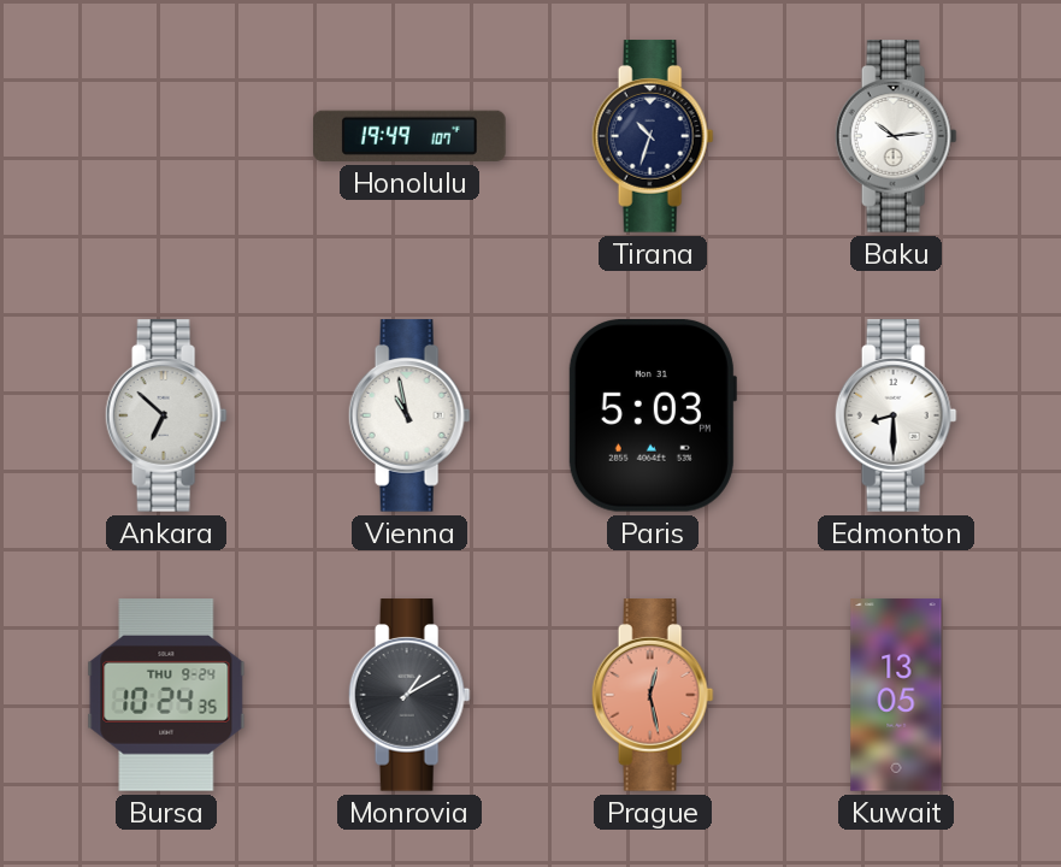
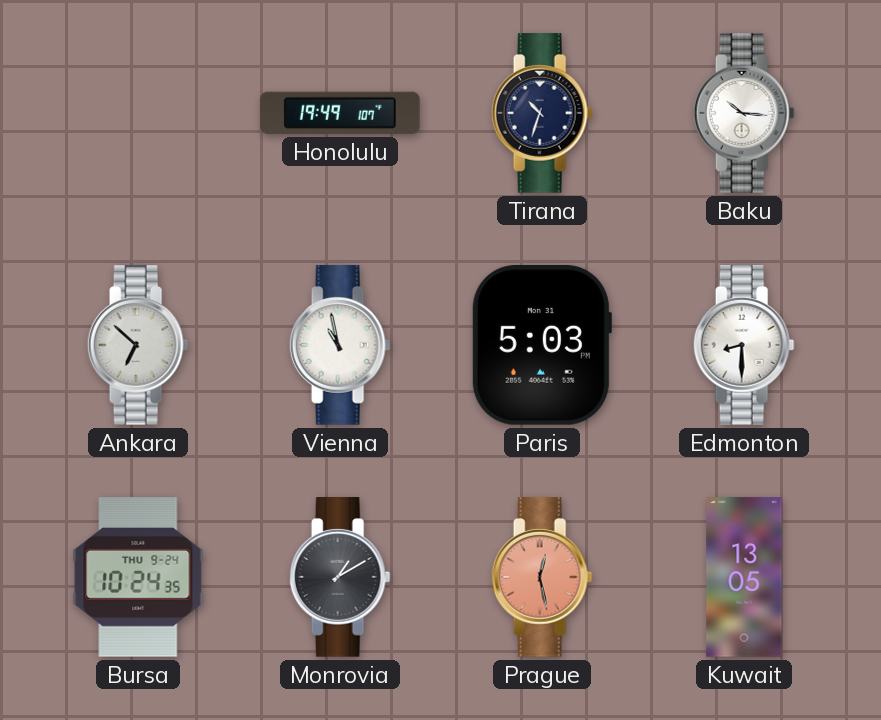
Baku: 10:14 -> 10:16
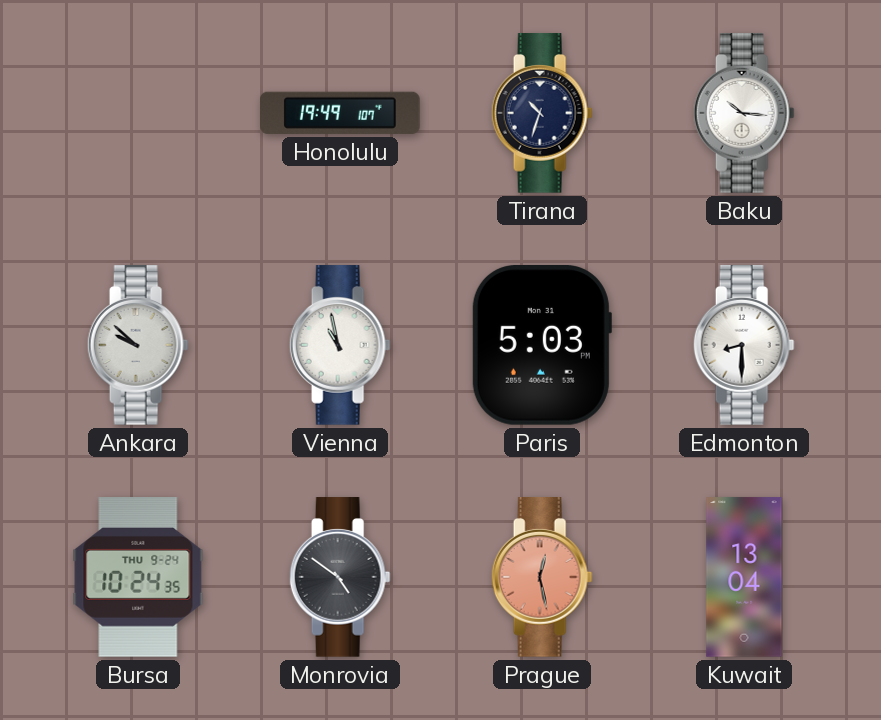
Ankara: 6:52 -> 9:52
Monrovia: 1:10 -> 4:51
Kuwait: 13:05 -> 13:04
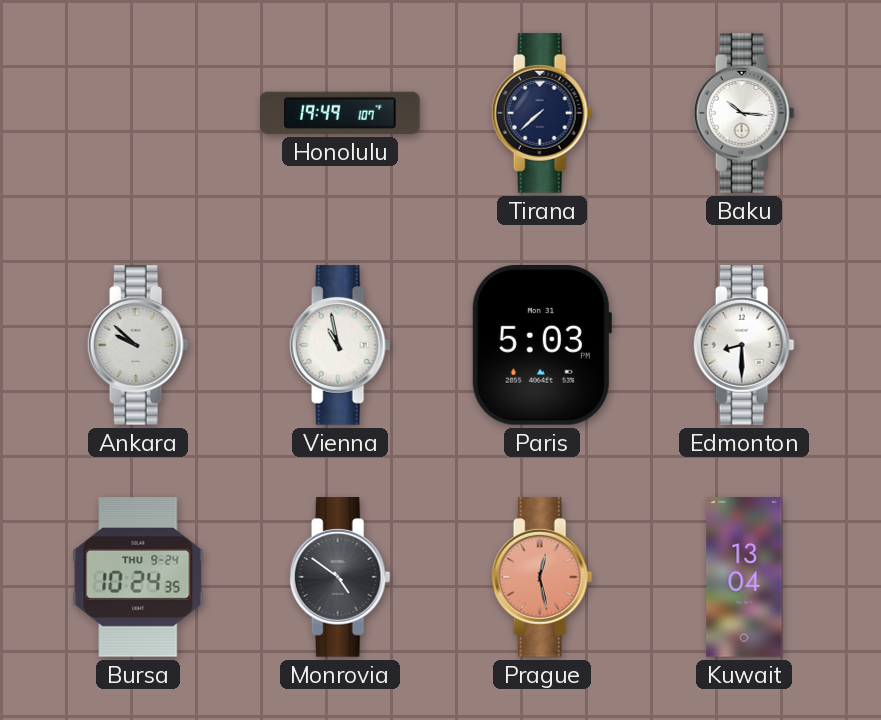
Tirana: 10:33 -> 7:38
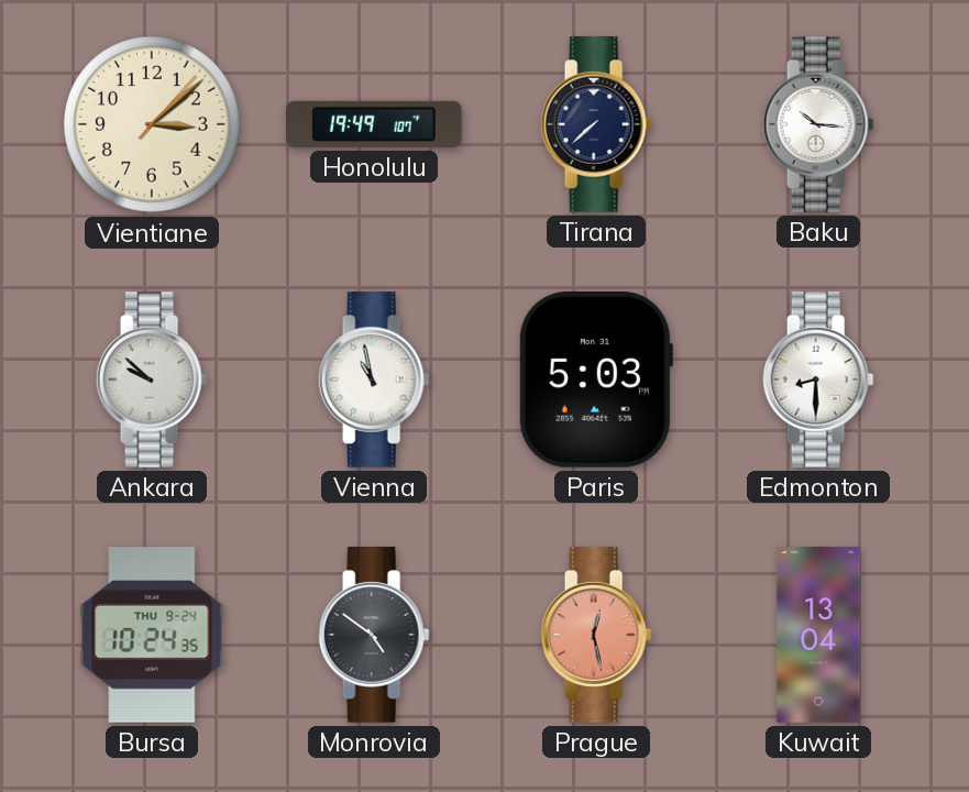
Vientiane: none -> 3:08
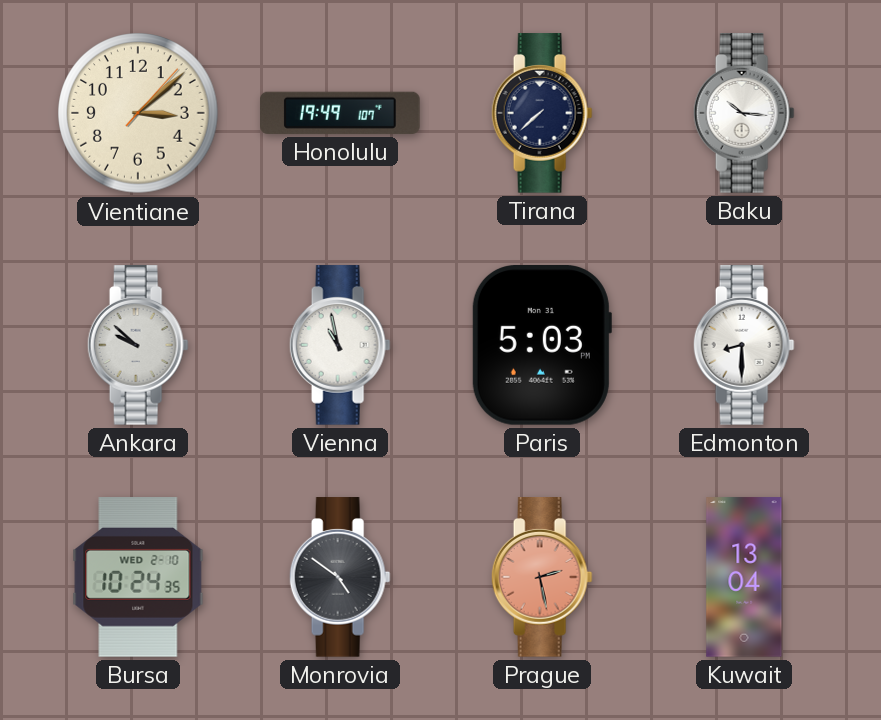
Bursa date: THU 9-24 -> WED 2-10
Prague: 12:28 -> 2:28
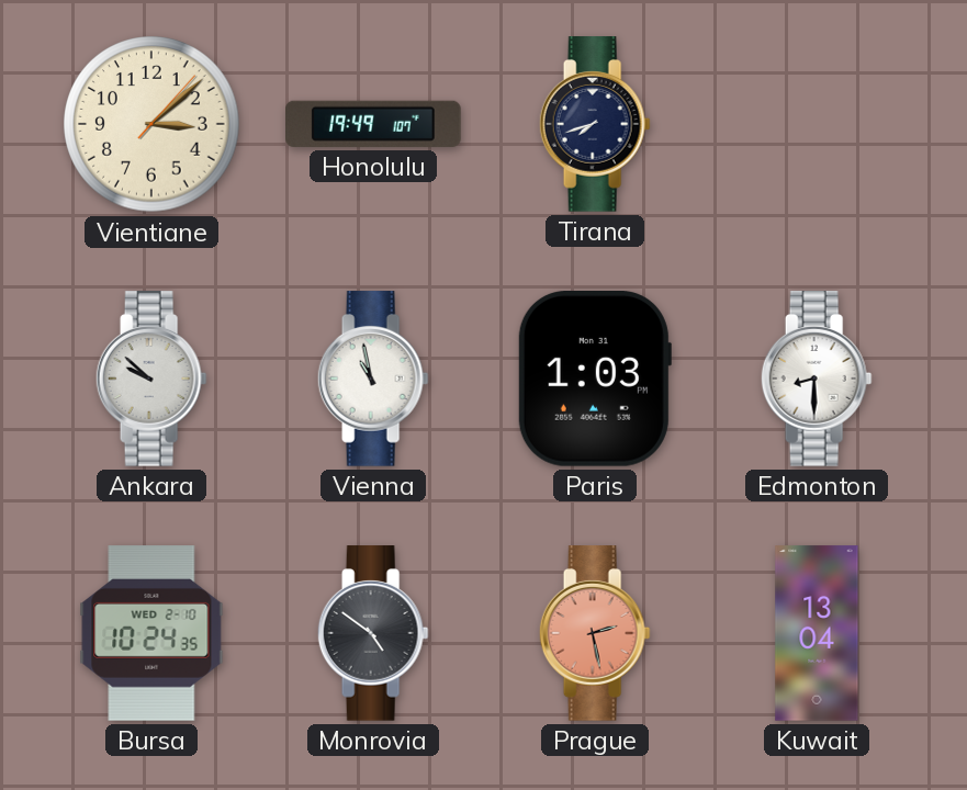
Tirana: 7:38 -> 7:42
Baku: 10:16 -> none
Paris: 5:03 -> 1:03
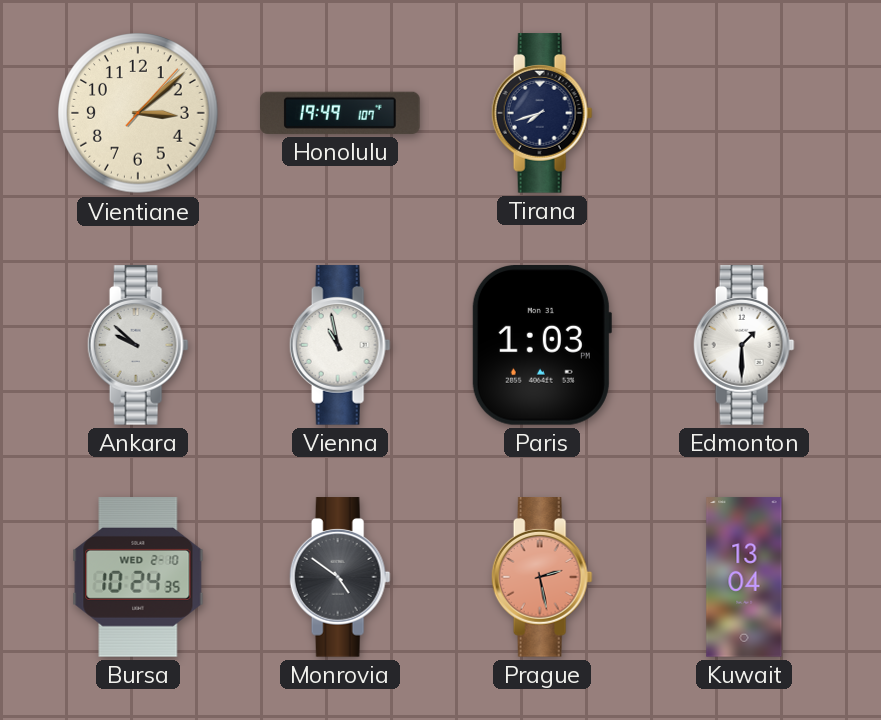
Edmonton: 8:30 -> 1:30
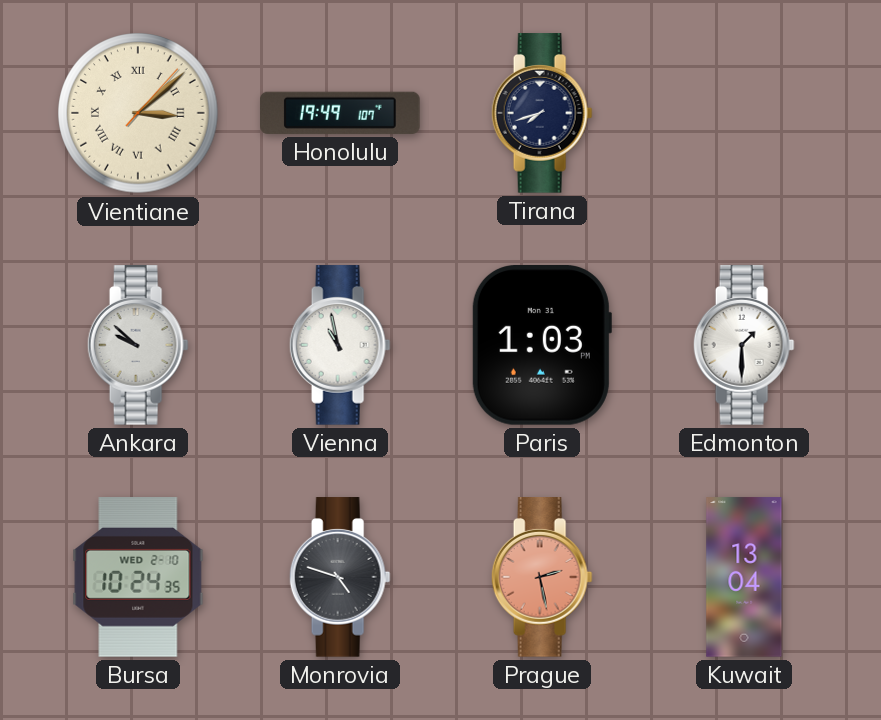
Vientiane numerals: Arabic -> Roman
Monrovia: 4:51 -> 4:48
